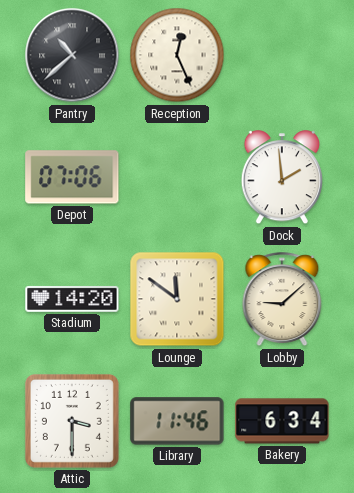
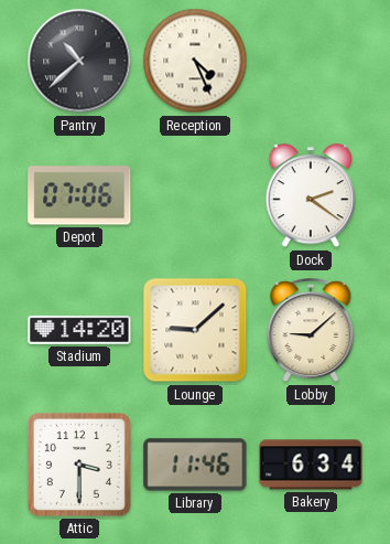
Reception: 12:26 -> 4:26
Dock: 1:59 -> 2:21
Lounge: 11:51 -> 9:08
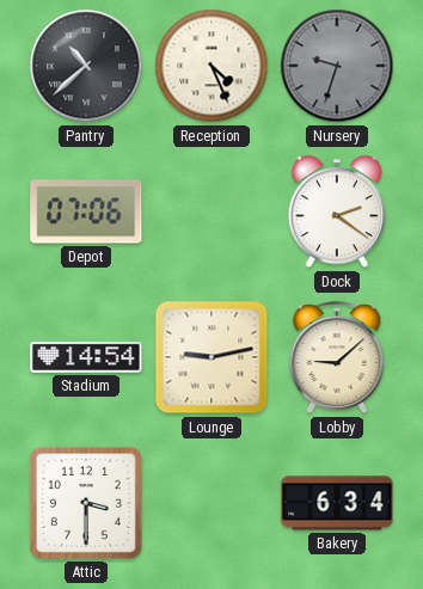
Nursery: none -> 9:33
Stadium: 14:20 -> 14:54
Lounge: 9:08 -> 9:13
Library: 11:46 -> none
